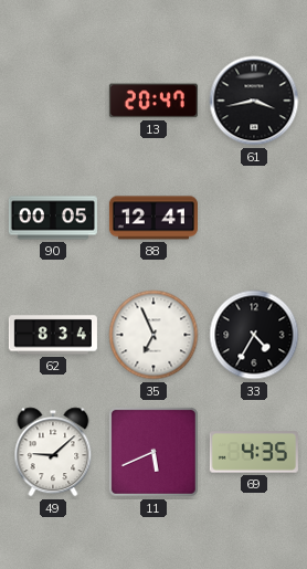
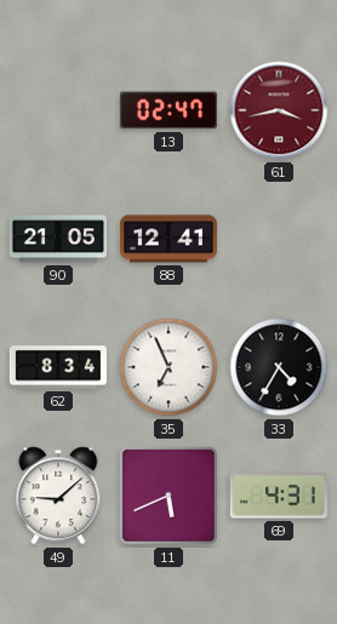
13: 20:47 -> 02:47
61 dial: black -> burgundy
90: 00:05 -> 21:05
69: 4:35 -> 4:31
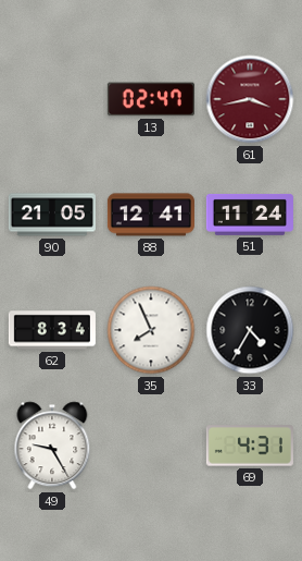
51: none -> 11:24
35: 6:56 -> 7:56
49: 9:08 -> 9:25
11: 5:41 -> none
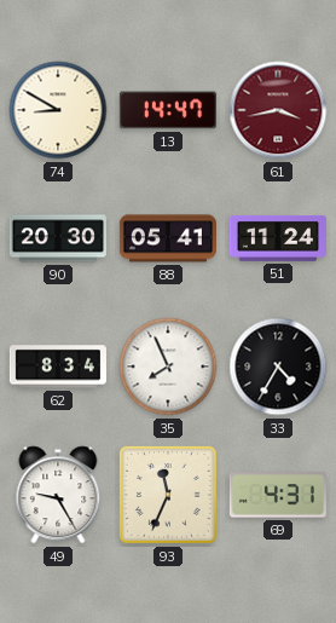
74: none -> 8:50
13: 02:47 -> 14:47
90: 21:05 -> 20:30
88: 12:41 -> 05:41
93: none -> 11:34
